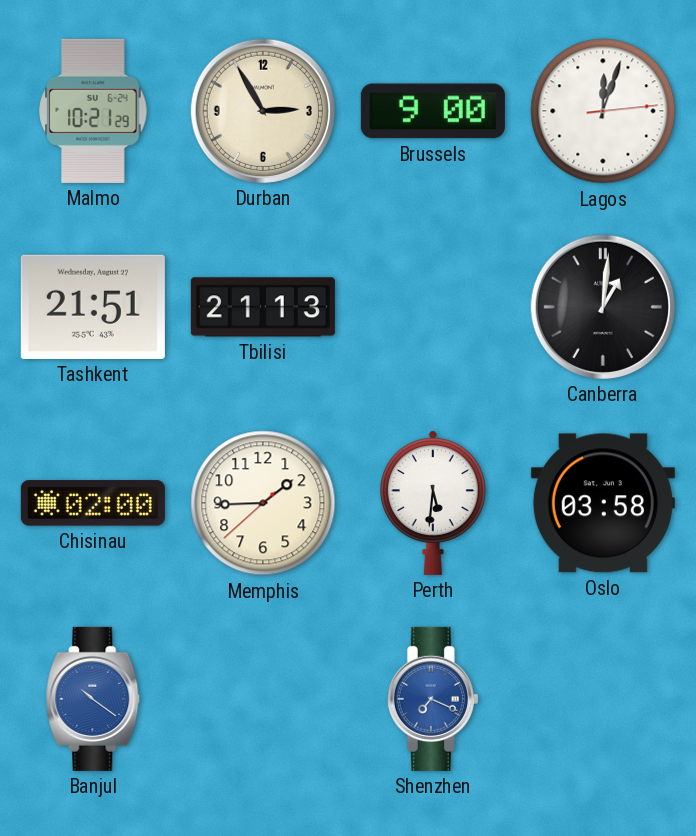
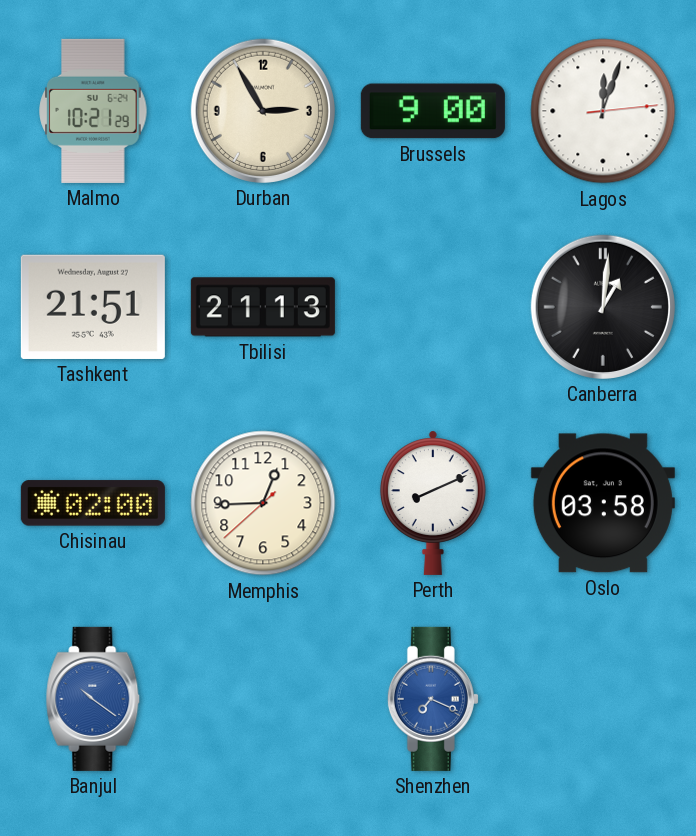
Memphis: 1:44 -> 12:44
Perth: 5:31 -> 8:11
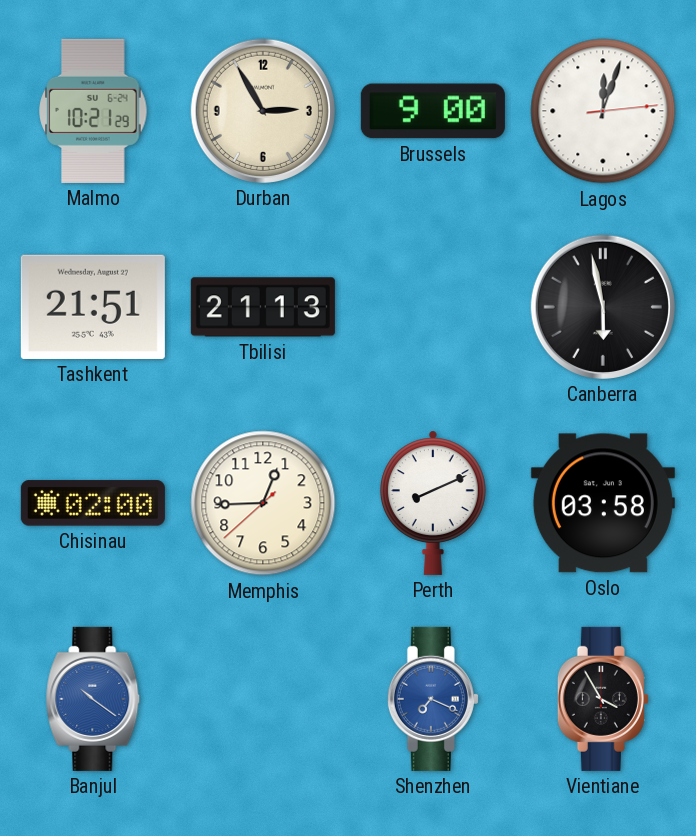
Canberra: 1:01 -> 5:58
Vientiane: none -> 3:55
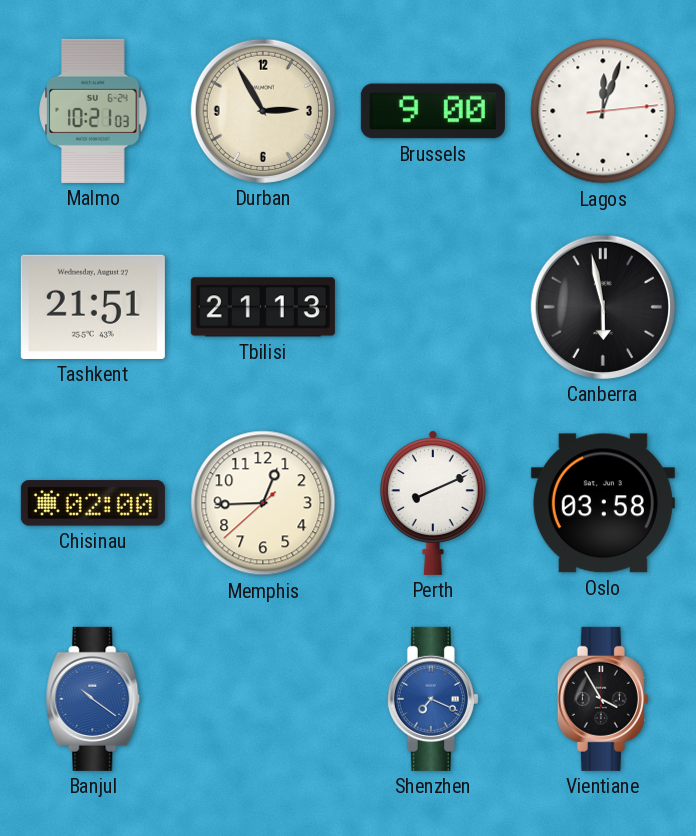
Malmo: 10:21:29 -> 10:21:03
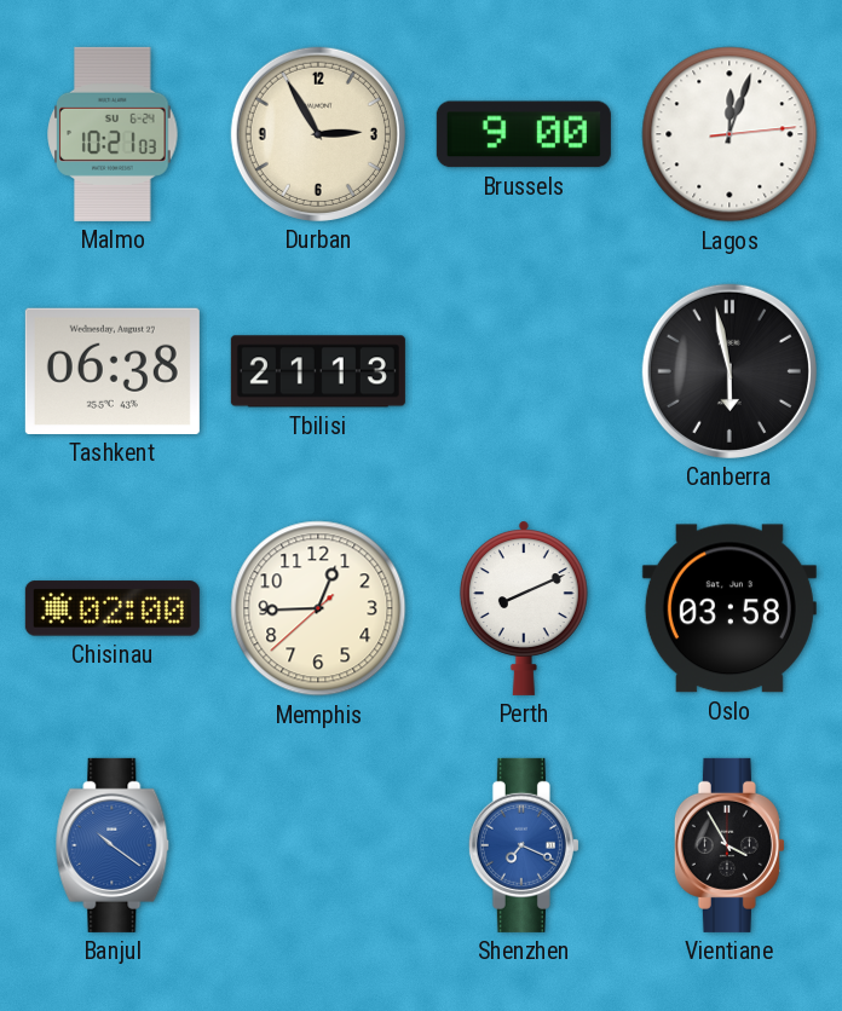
Tashkent: 21:51 -> 06:38
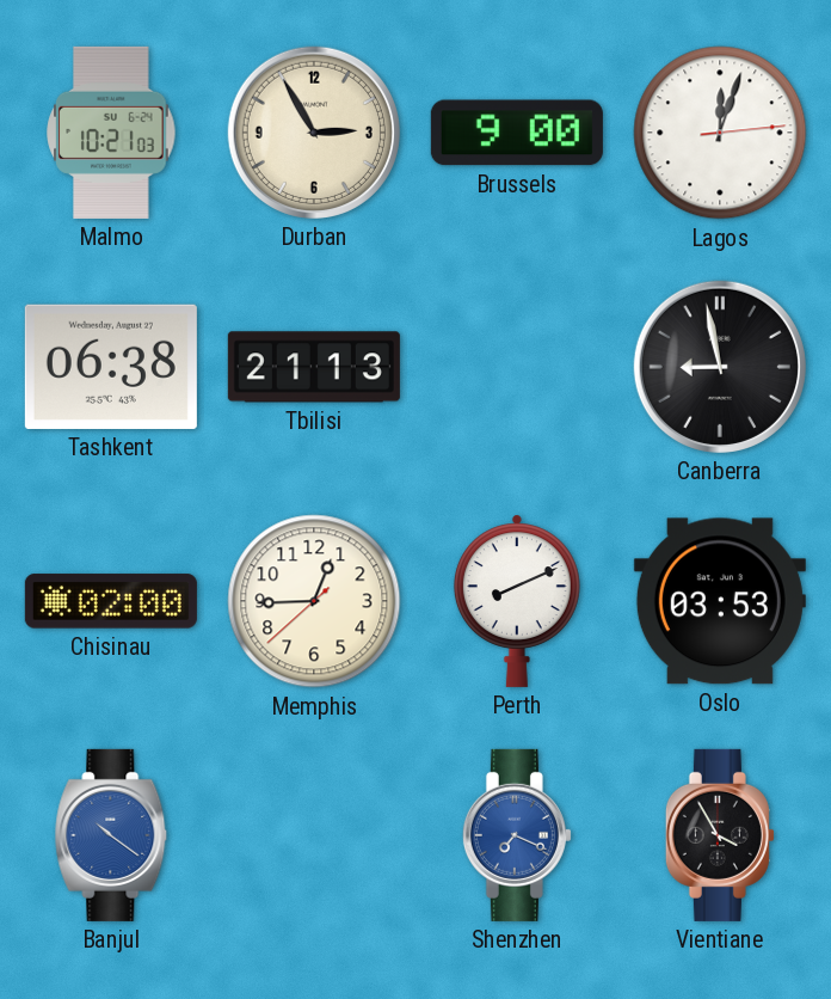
Canberra: 5:58 -> 8:58
Oslo: 03:58 -> 03:53
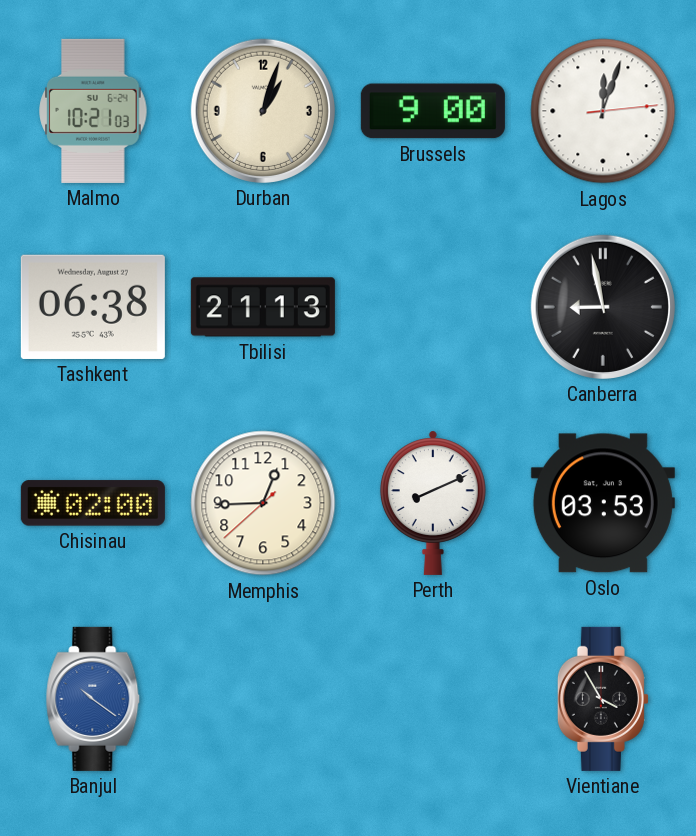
Durban: 2:55 -> 1:03
Shenzhen: 7:19 -> none
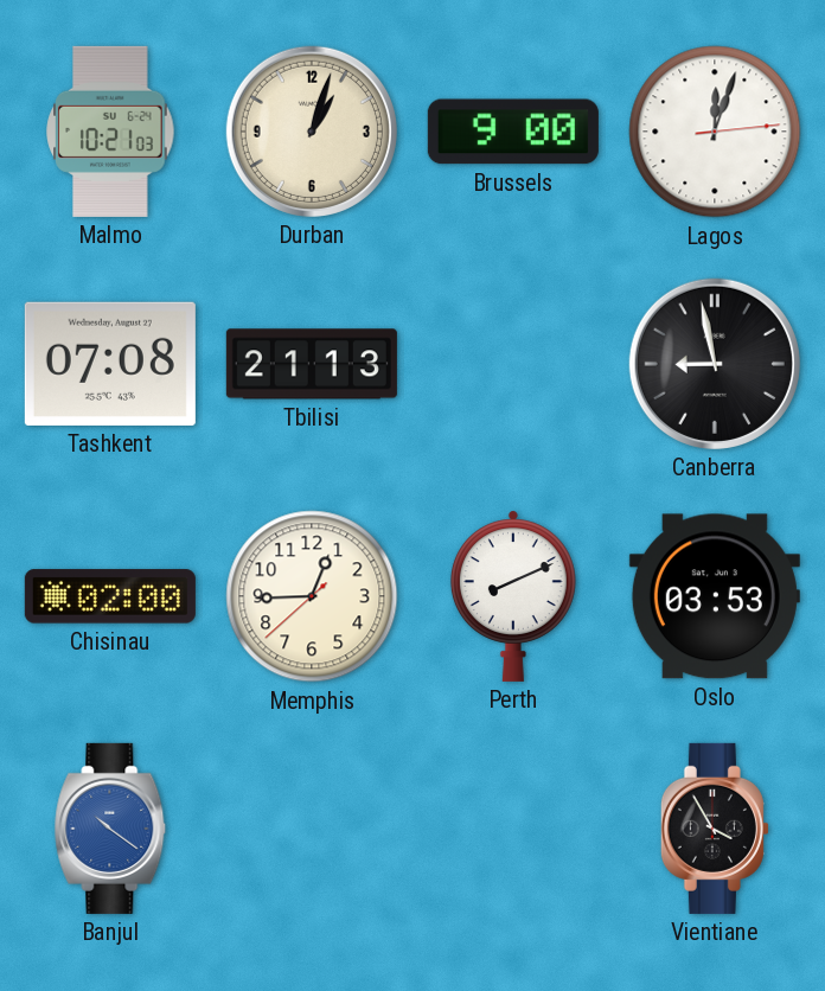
Tashkent: 06:38 -> 07:08
